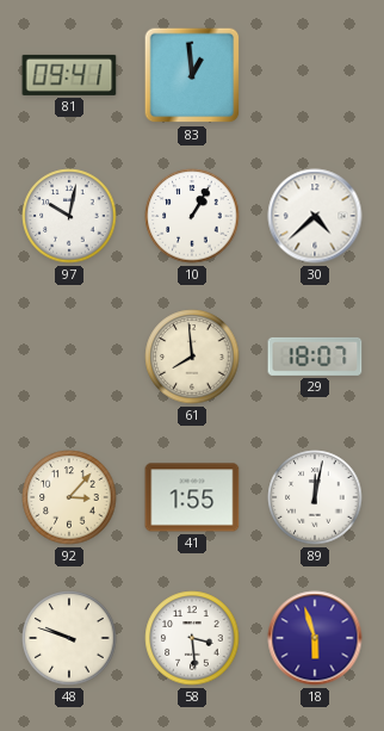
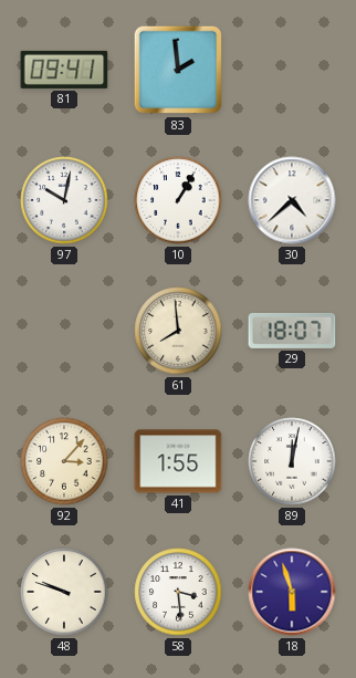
83: 12:59 -> 1:59
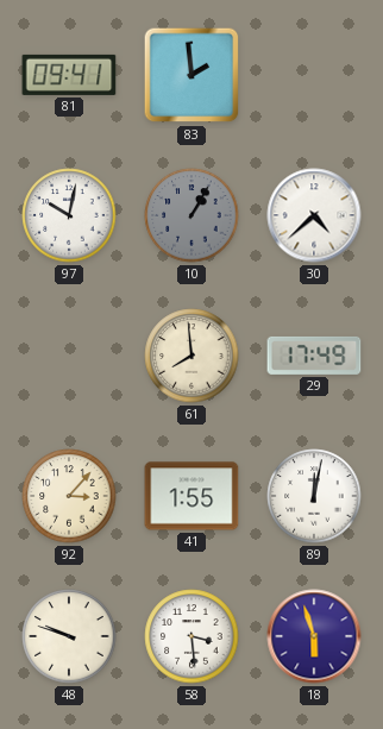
10 dial: white -> grey
29: 18:07 -> 17:49
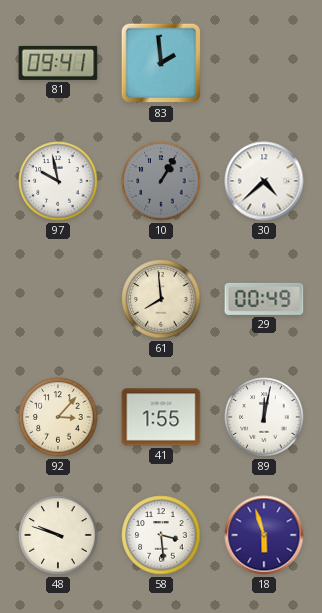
97: 10:02 -> 9:58
29: 17:49 -> 00:49
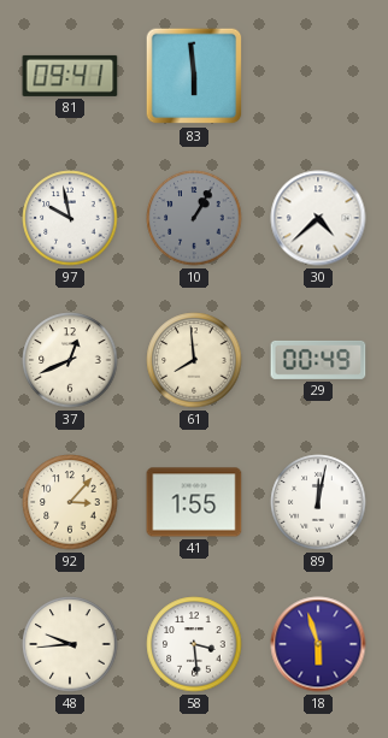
83: 1:59 -> 5:59
37: none -> 12:41
48: 9:48 -> 9:44
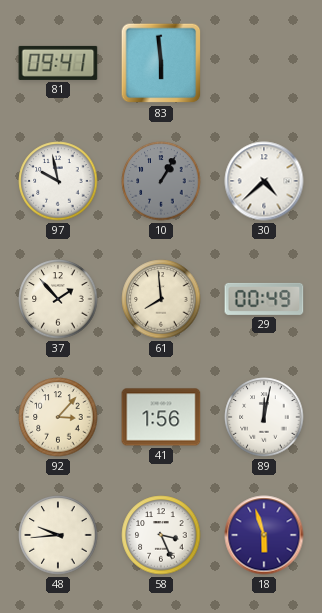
37: 12:41 -> 1:53
41: 1:55 -> 1:56
58: 3:29 -> 3:26
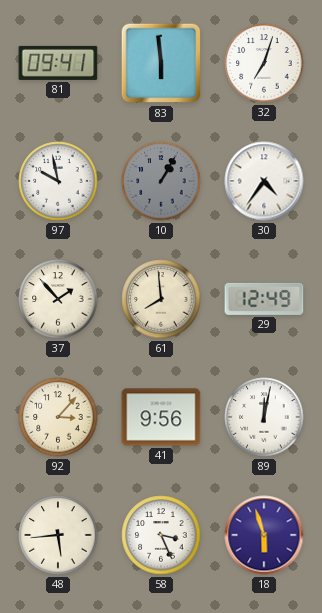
32: none -> 7:03
30: 4:38 -> 4:36
29: 00:49 -> 12:49
41: 1:56 -> 9:56
48: 9:44 -> 5:44
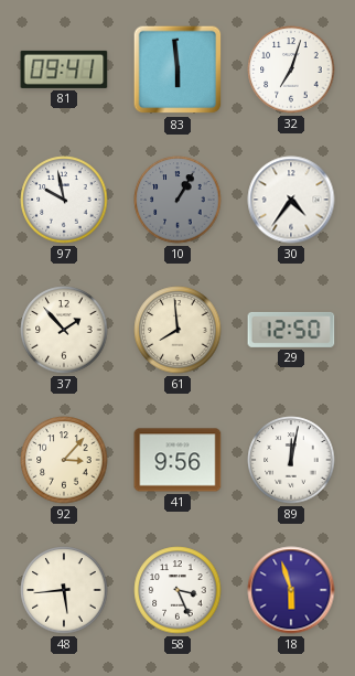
29: 12:49 -> 12:50
